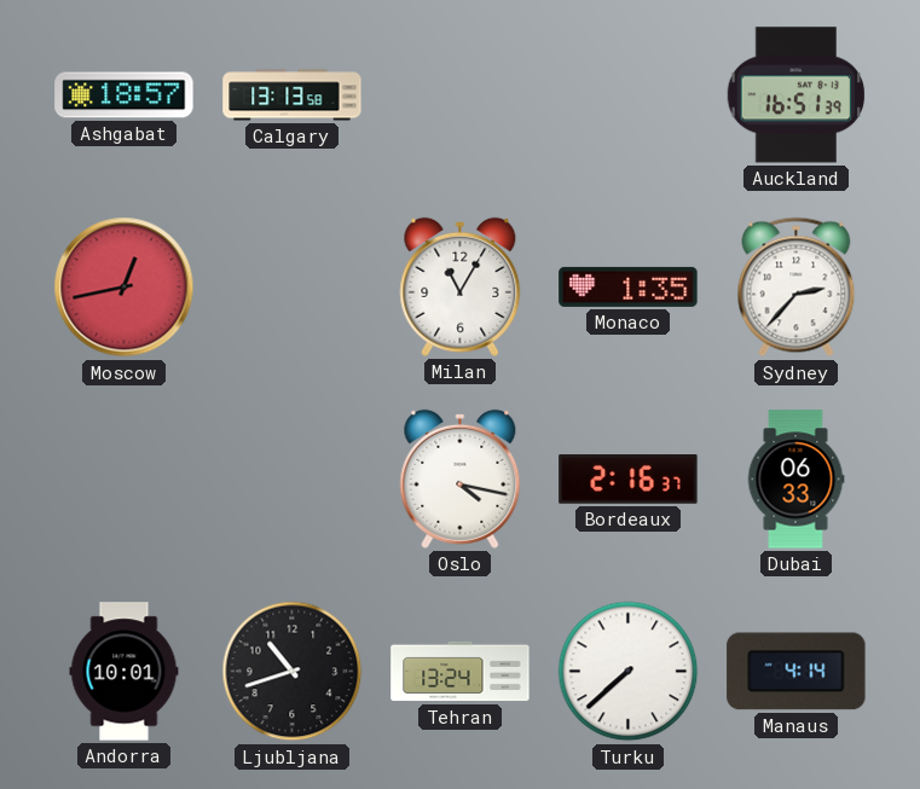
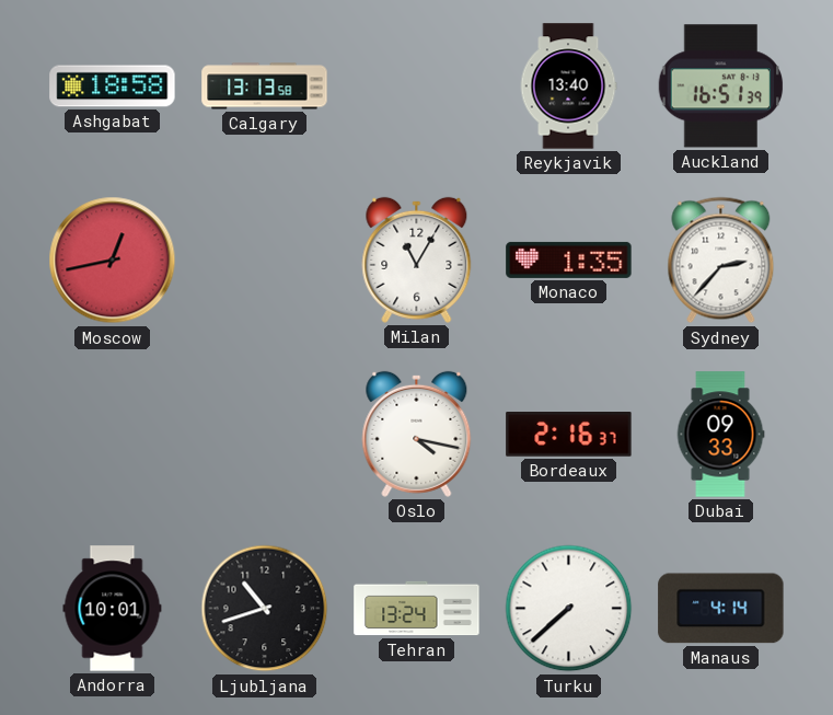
Ashgabat: 18:57 -> 18:58
Reykjavik: none -> 13:40
Dubai: 06:33 -> 09:33
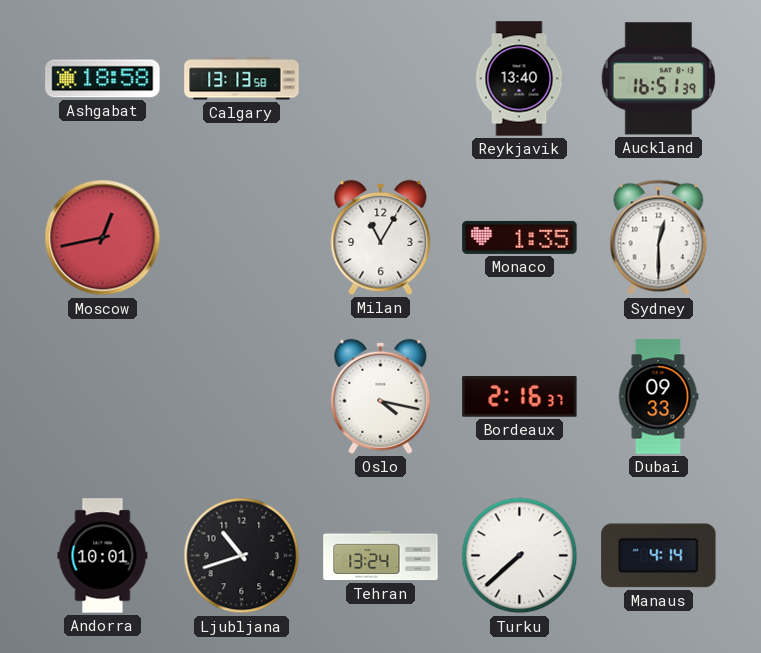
Sydney: 2:37 -> 12:30
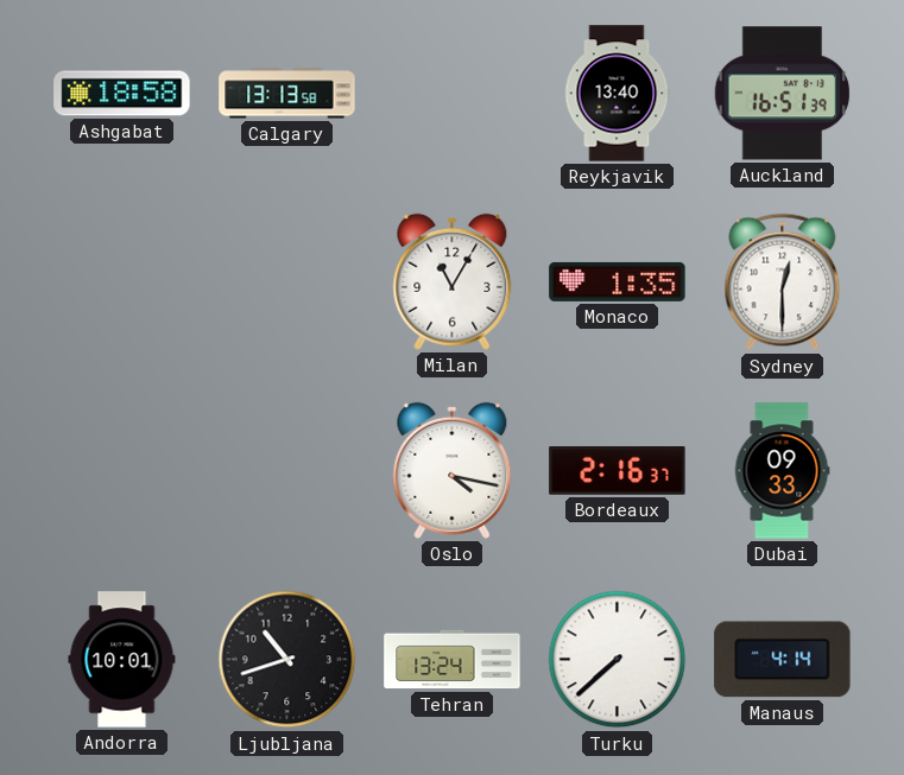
Moscow: 12:43 -> none
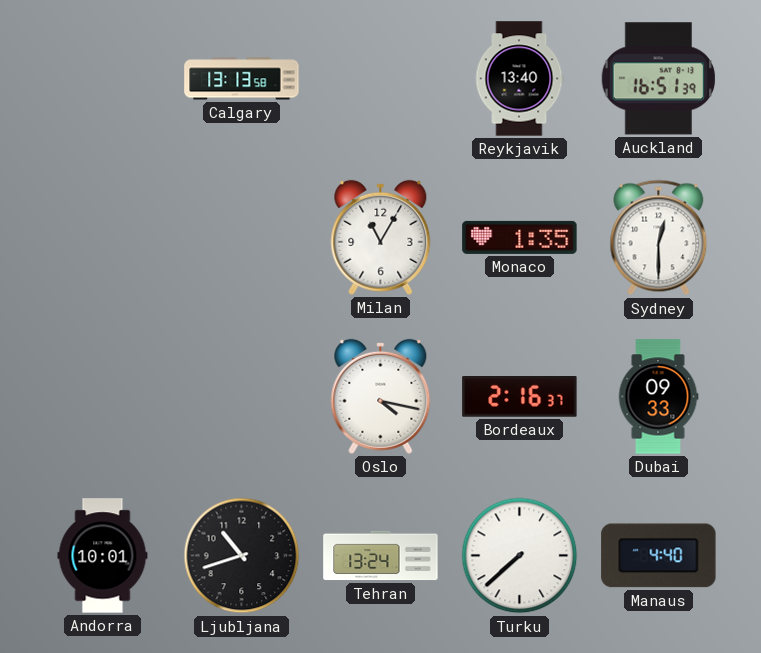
Ashgabat: 18:58 -> none
Manaus: 4:14 -> 4:40
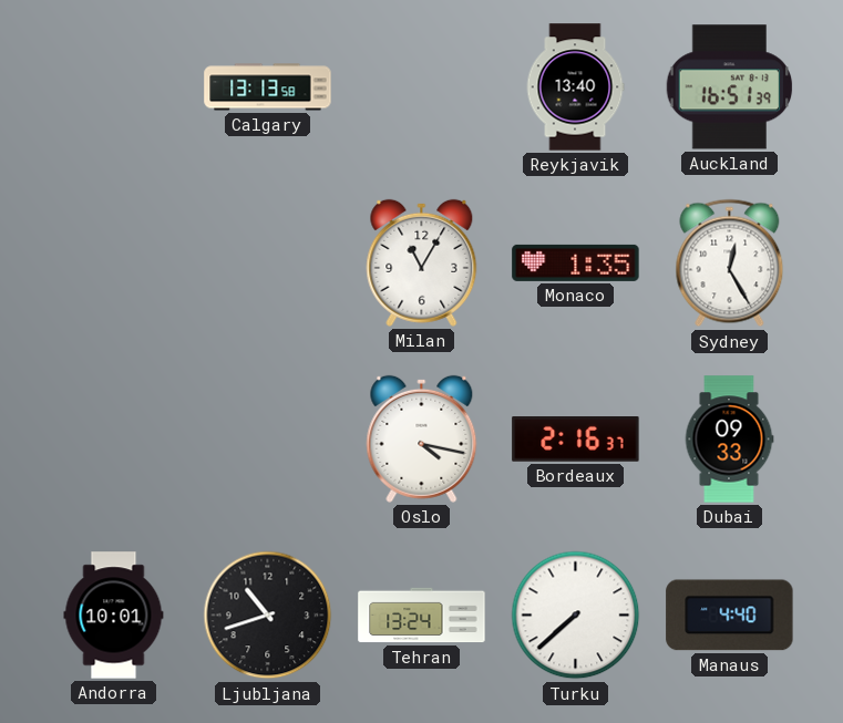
Sydney: 12:30 -> 12:25
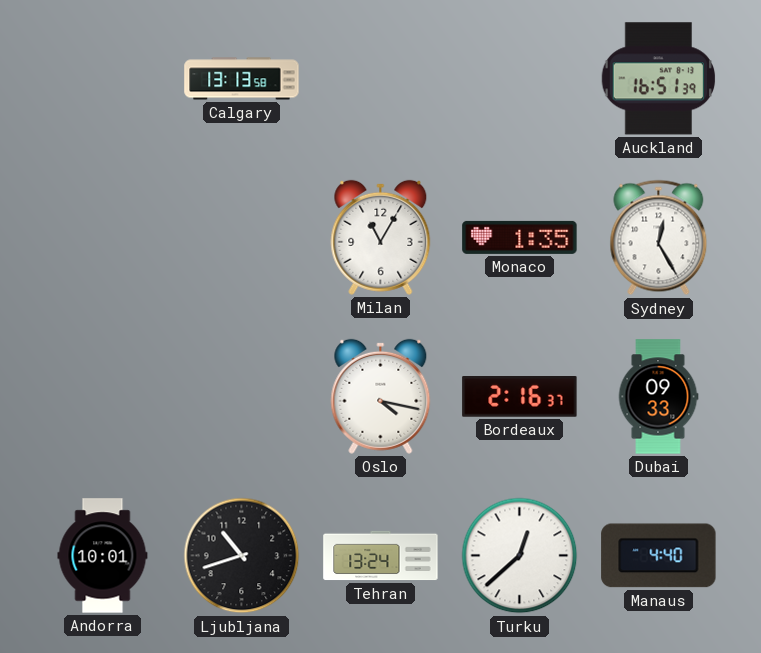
Reykjavik: 13:40 -> none
Turku: 7:38 -> 12:38
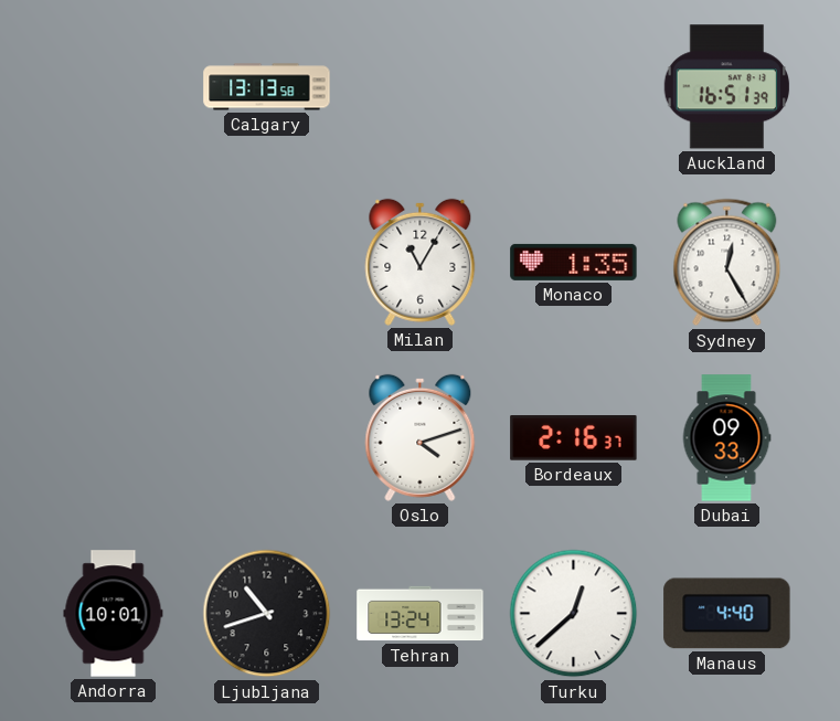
Oslo: 4:17 -> 4:12
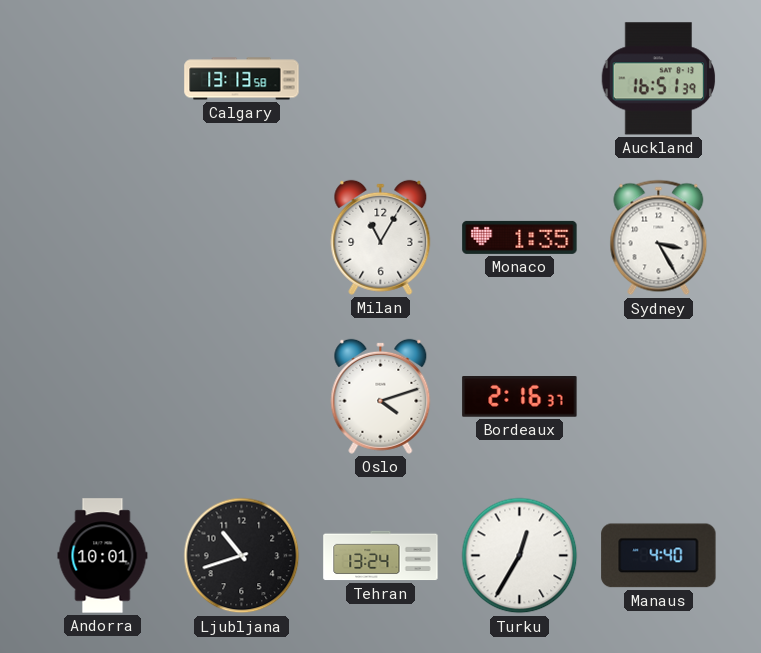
Sydney: 12:25 -> 3:25
Dubai: 09:33 -> none
Turku: 12:38 -> 12:35
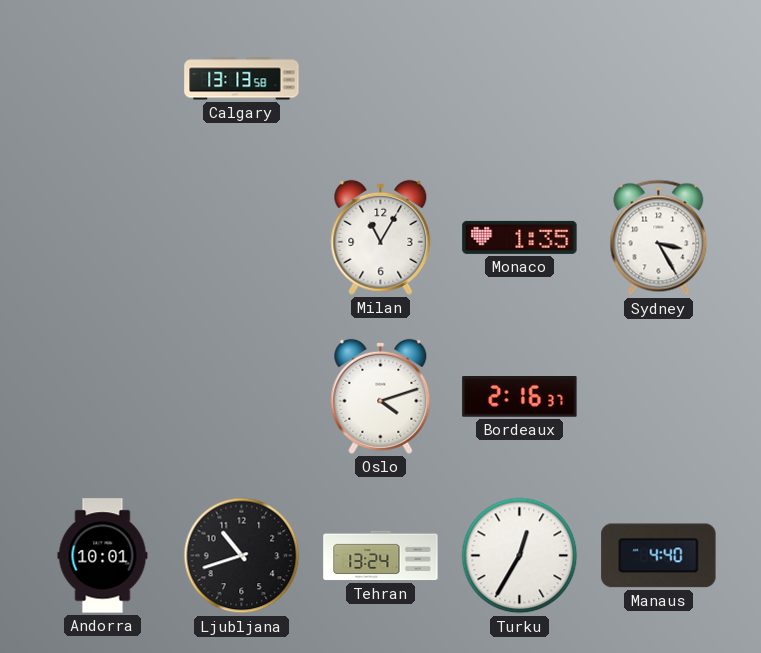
Auckland: 16:51 -> none
